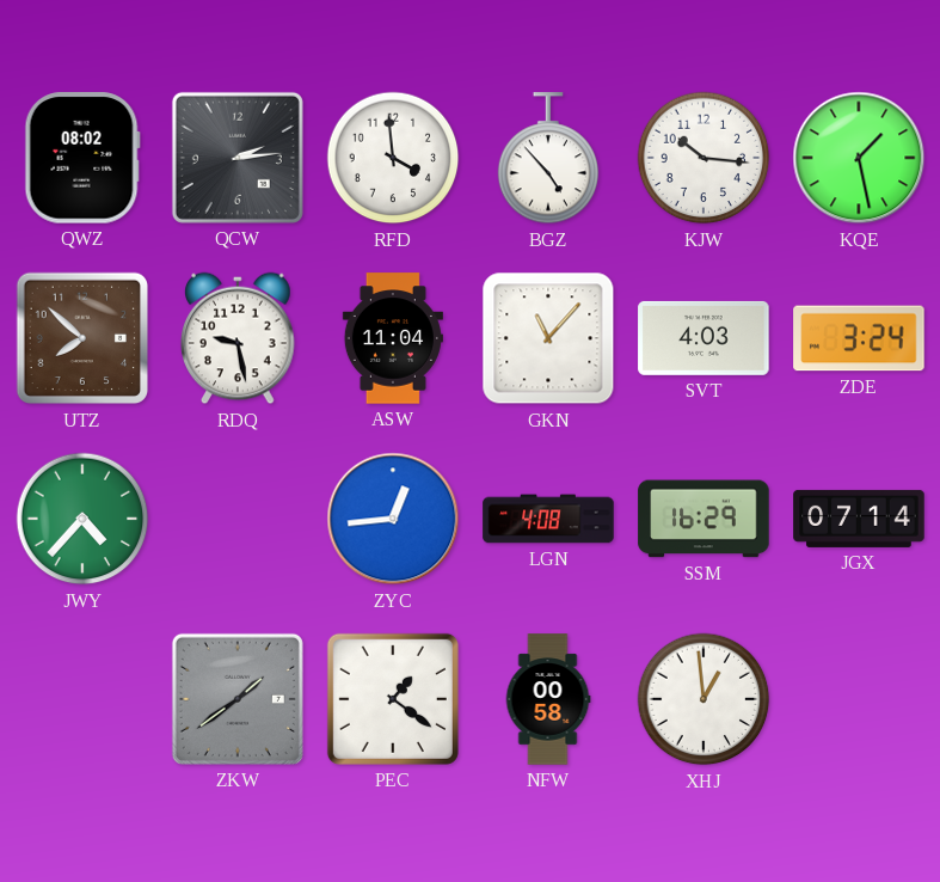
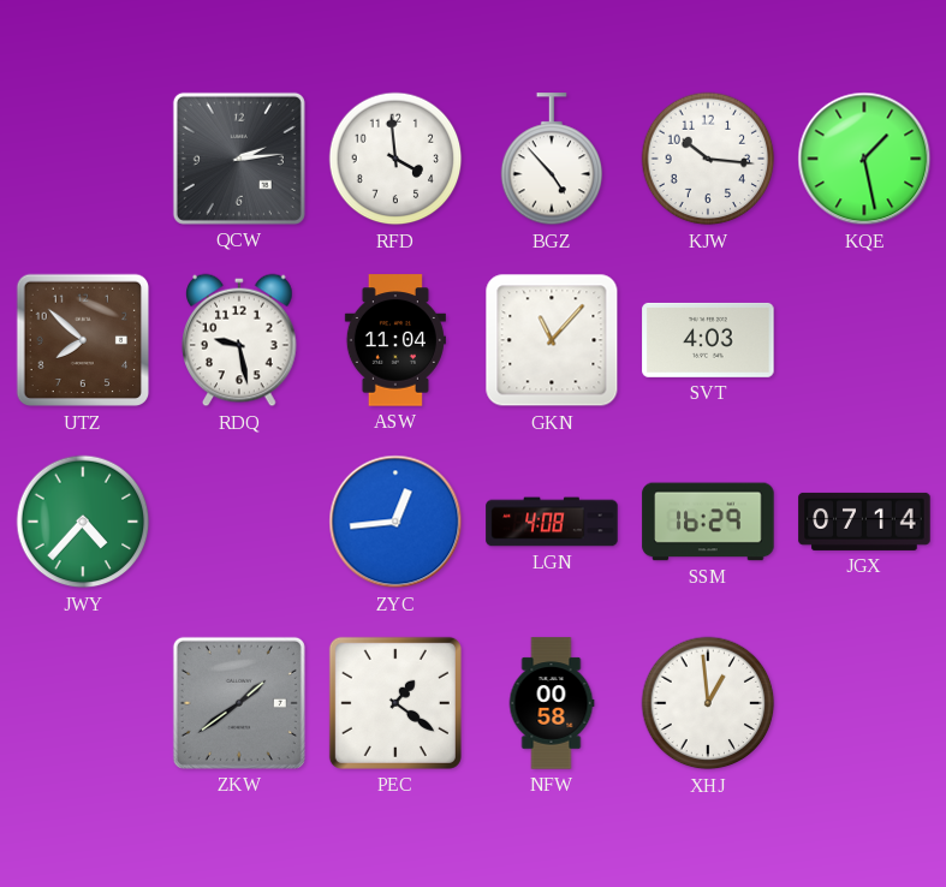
QWZ: 08:02 -> none
ZDE: 3:24 -> none
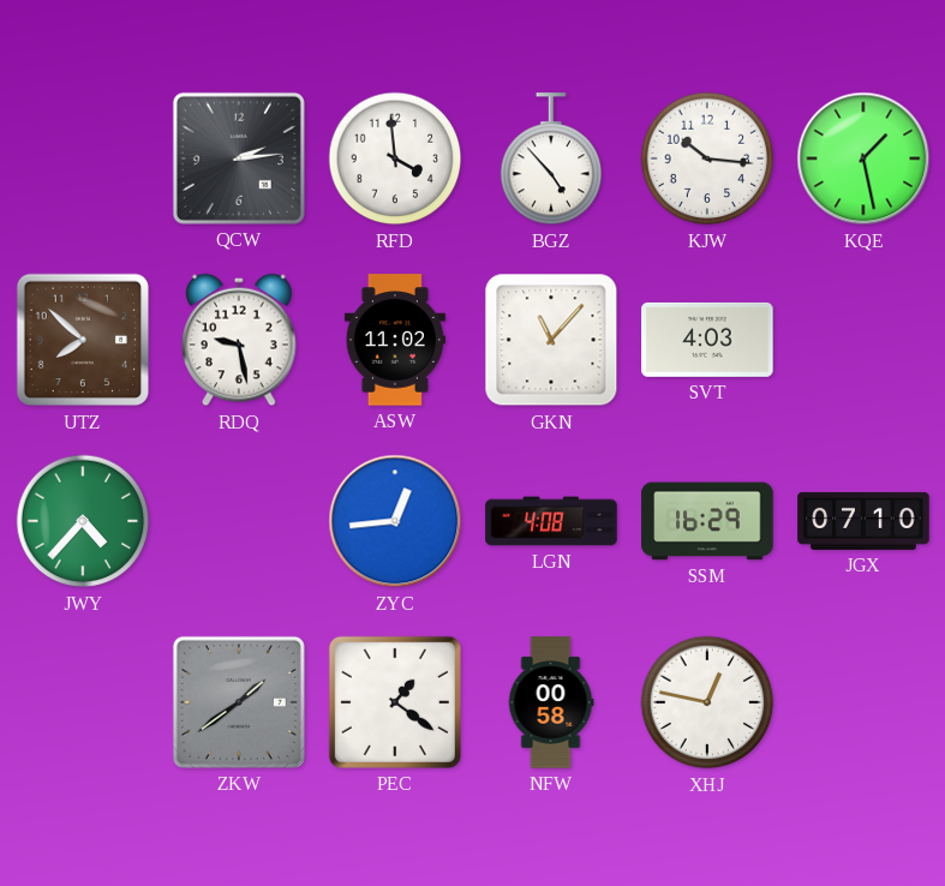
ASW: 11:04 -> 11:02
JGX: 07:14 -> 07:10
XHJ: 12:59 -> 12:47
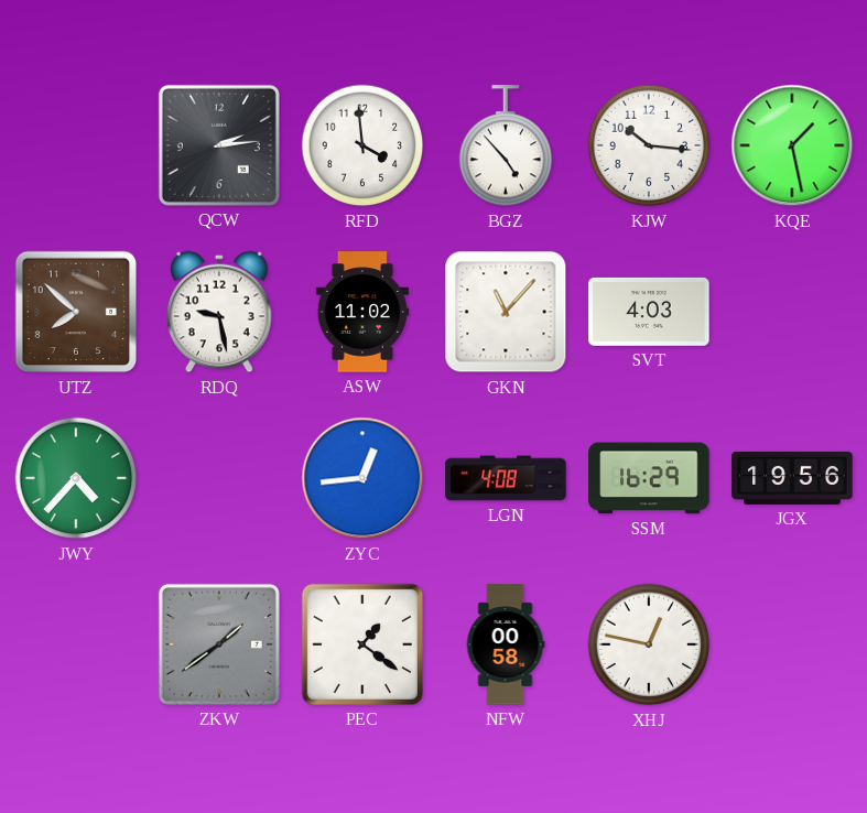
JGX: 07:10 -> 19:56
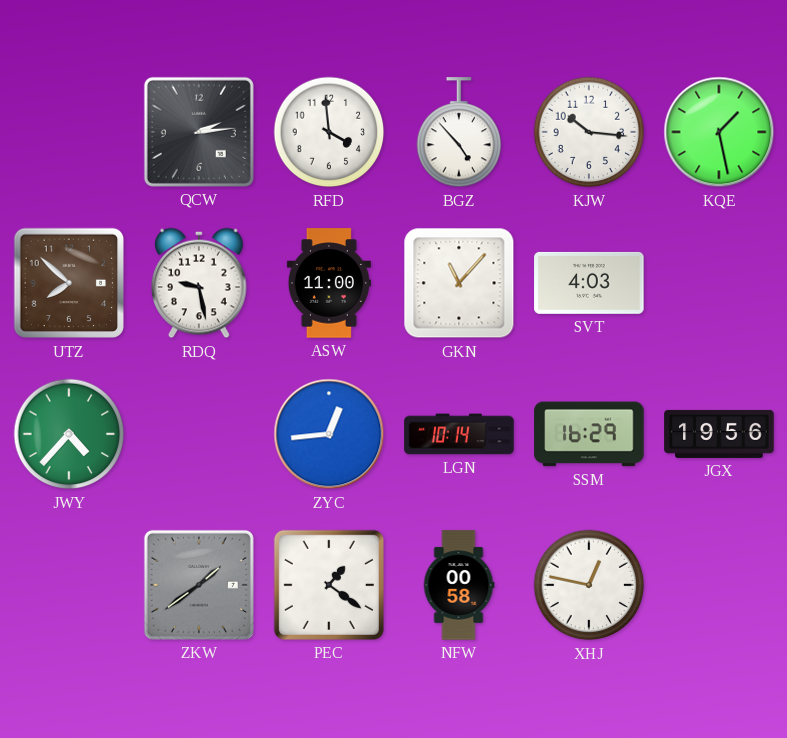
ASW: 11:02 -> 11:00
LGN: 4:08 -> 10:14
